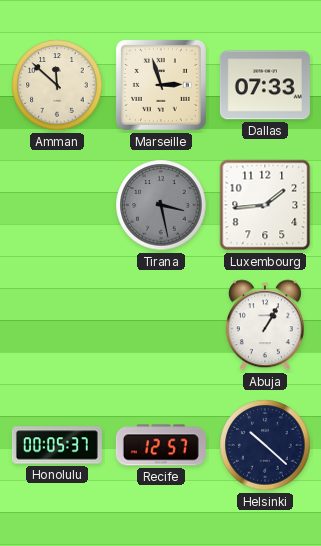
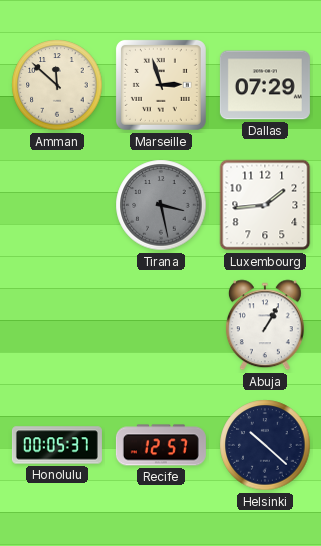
Dallas: 07:33 -> 07:29
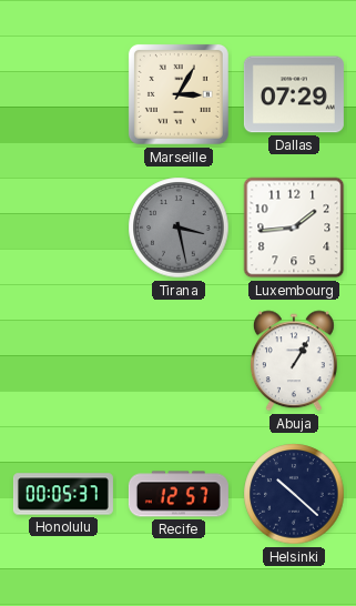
Amman: 11:52 -> none
Marseille: 2:57 -> 3:05
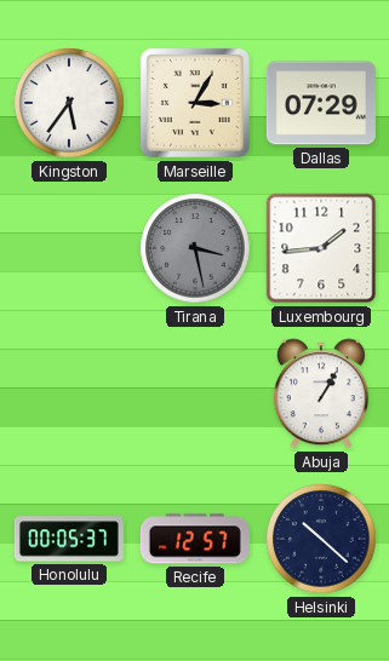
Kingston: none -> 5:36
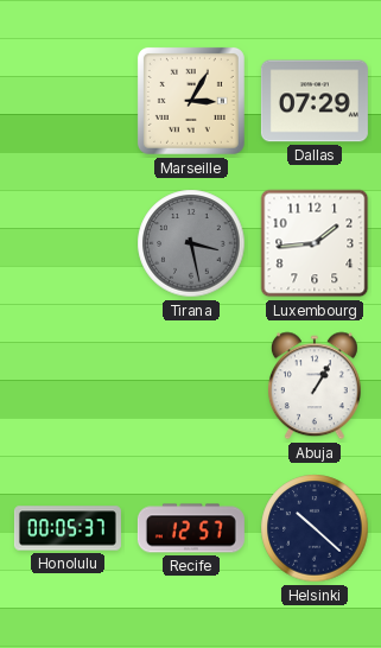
Kingston: 5:36 -> none
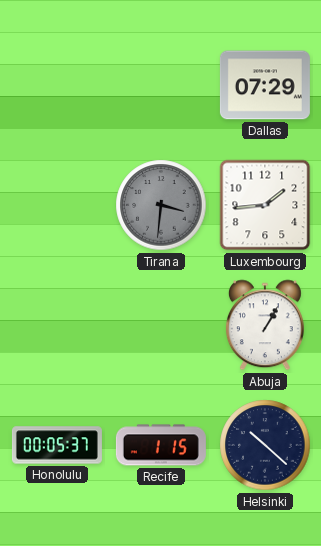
Marseille: 3:05 -> none
Tirana: 3:28 -> 3:31
Recife: 12:57 -> 1:15
